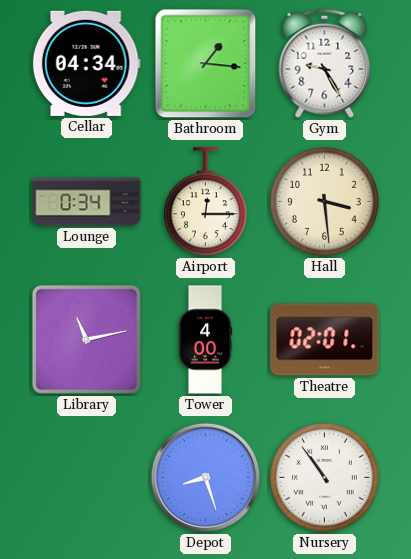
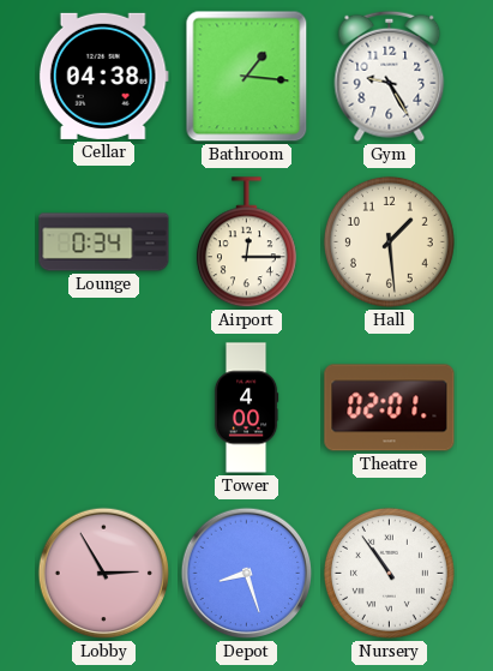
Cellar: 04:34 -> 04:38
Hall: 3:29 -> 1:29
Library: 11:13 -> none
Lobby: none -> 2:55
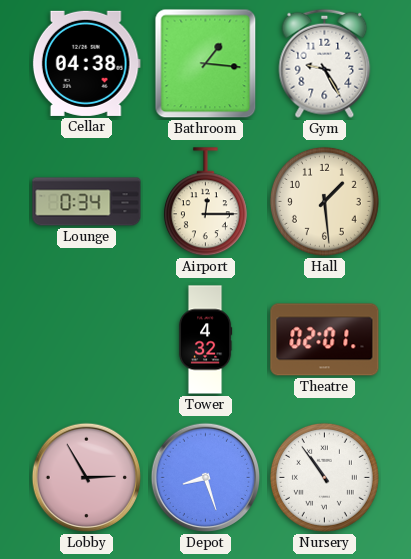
Tower: 4:00 -> 4:32
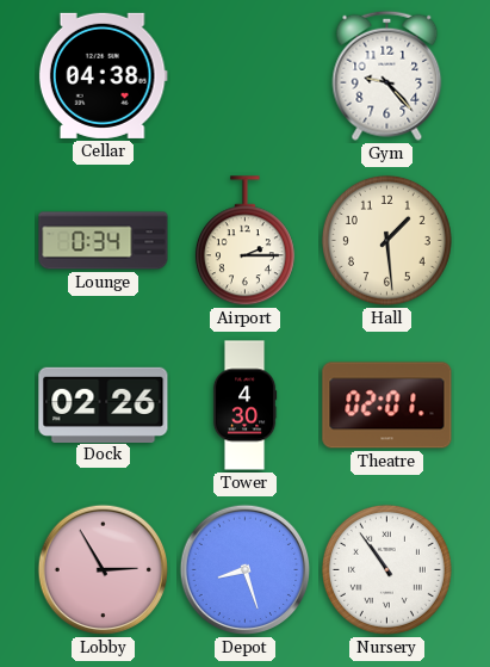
Bathroom: 1:16 -> none
Gym: 9:25 -> 9:23
Airport: 12:15 -> 2:15
Dock: none -> 02:26
Tower: 4:32 -> 4:30
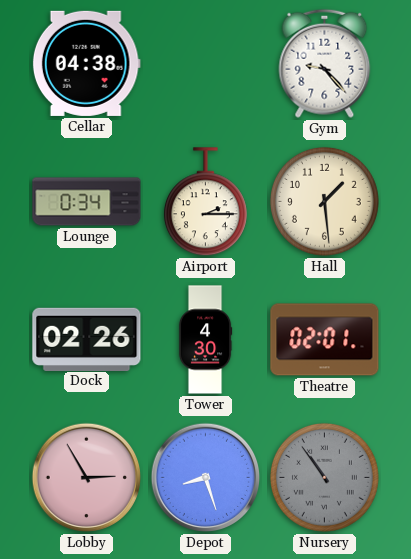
Nursery dial: white -> grey
